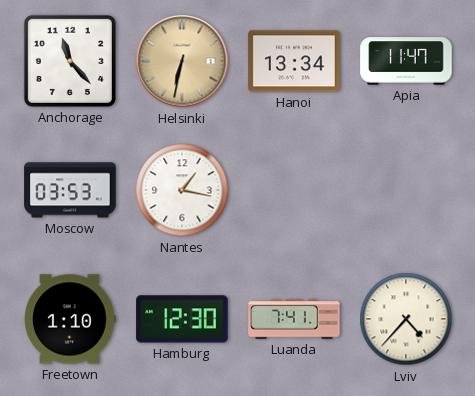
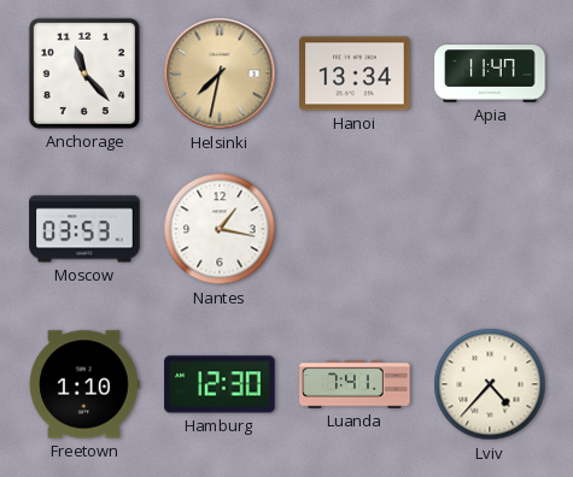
Helsinki: 6:32 -> 7:32
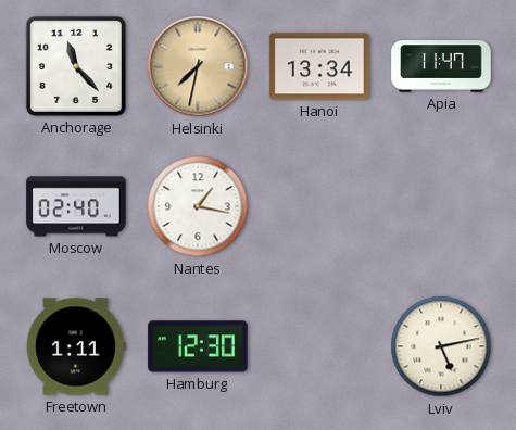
Moscow: 03:53 -> 02:40
Freetown: 1:10 -> 1:11
Luanda: 7:41 -> none
Lviv: 4:37 -> 5:13
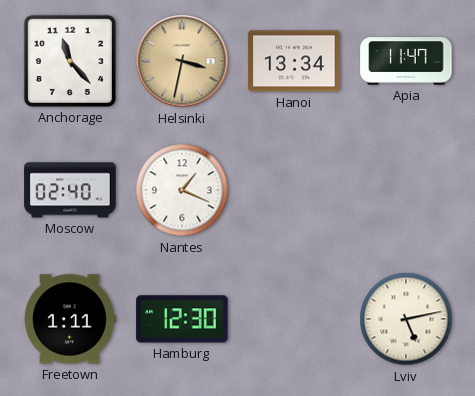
Helsinki: 7:32 -> 3:32
Nantes: 1:17 -> 1:19
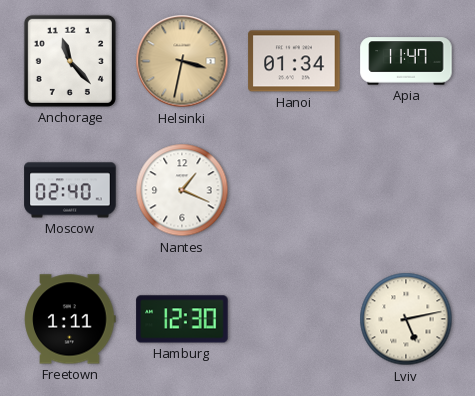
Hanoi: 13:34 -> 01:34
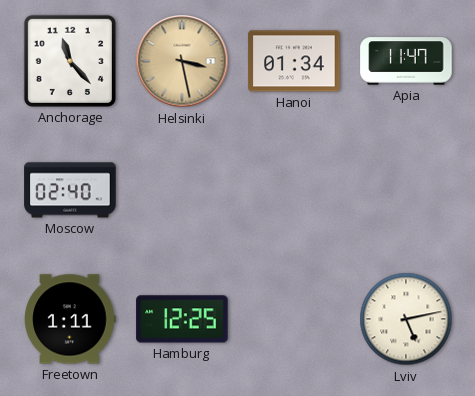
Helsinki: 3:32 -> 3:28
Nantes: 1:19 -> none
Hamburg: 12:30 -> 12:25
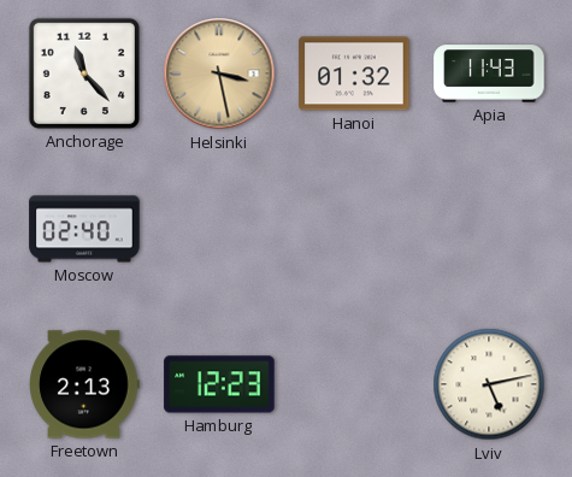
Hanoi: 01:34 -> 01:32
Apia: 11:47 -> 11:43
Freetown: 1:11 -> 2:13
Hamburg: 12:25 -> 12:23
